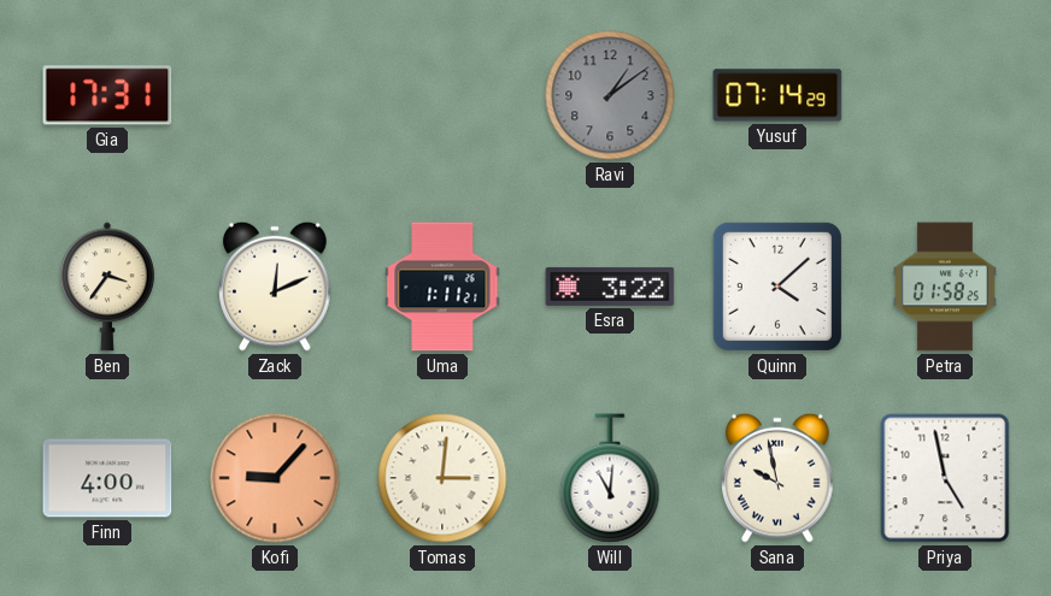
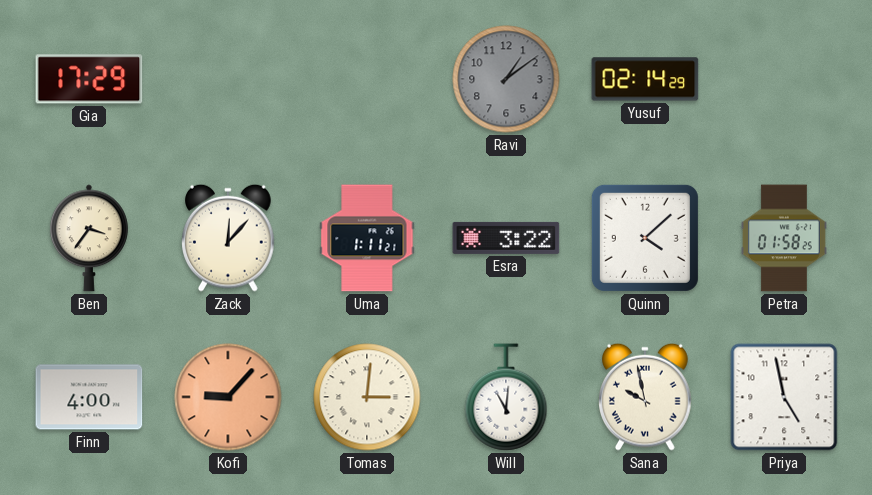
Gia: 17:31 -> 17:29
Yusuf: 07:14 -> 02:14
Zack: 12:11 -> 12:07
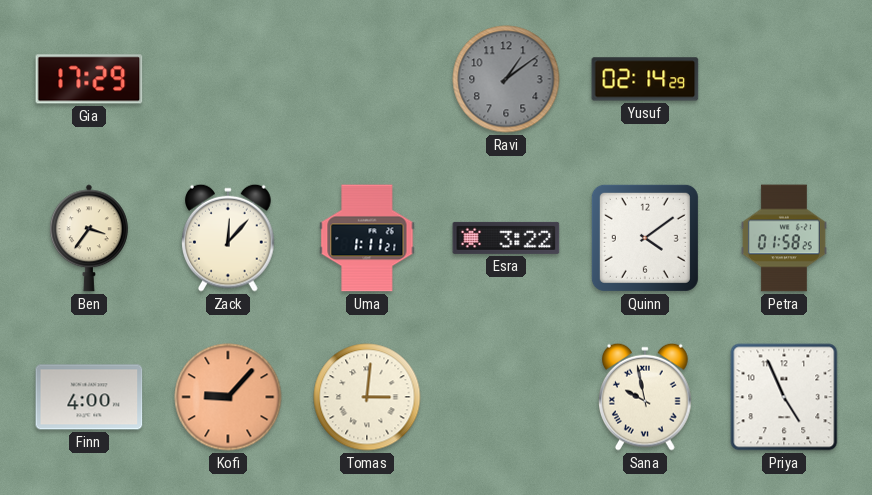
Quinn: 4:08 -> 4:09
Will: 11:01 -> none
Priya: 4:58 -> 4:56
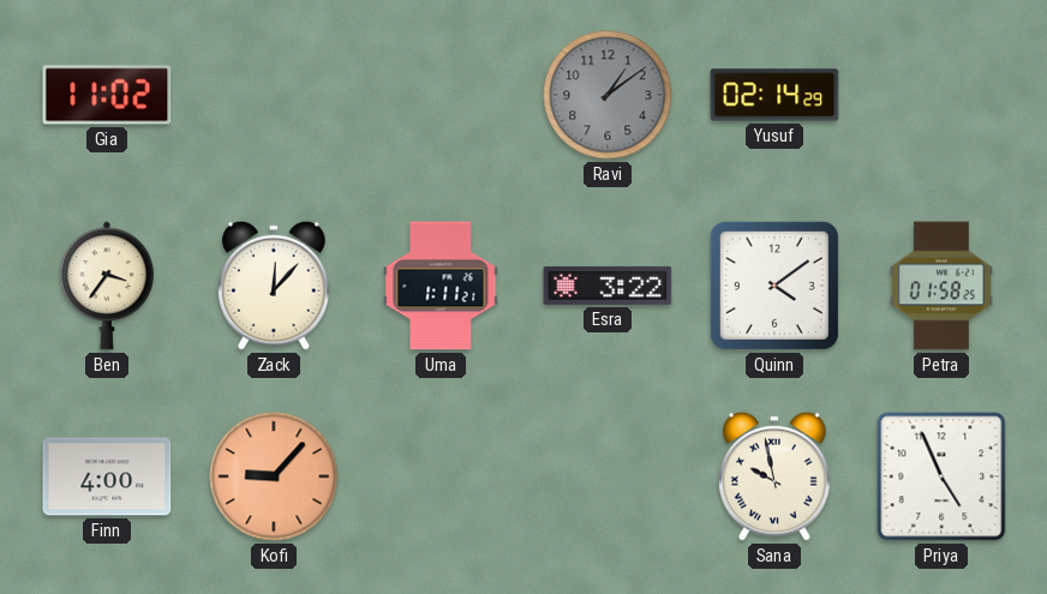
Gia: 17:29 -> 11:02
Tomas: 3:01 -> none
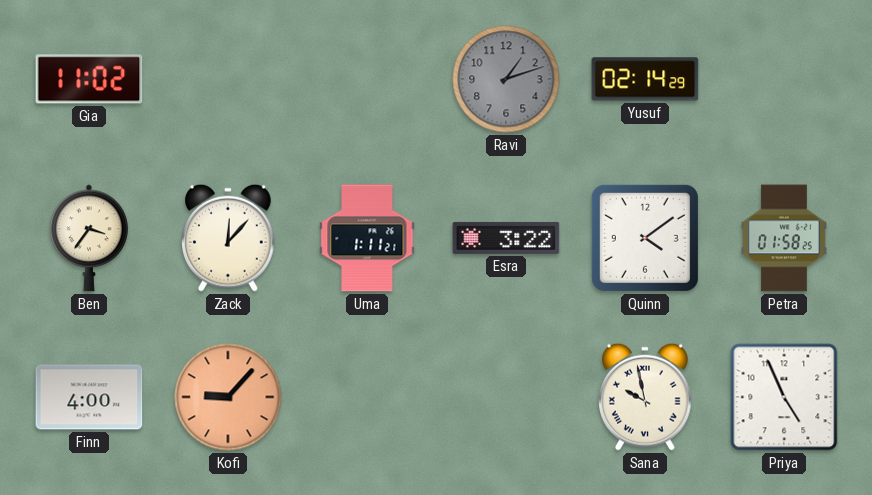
Ravi: 1:09 -> 1:12
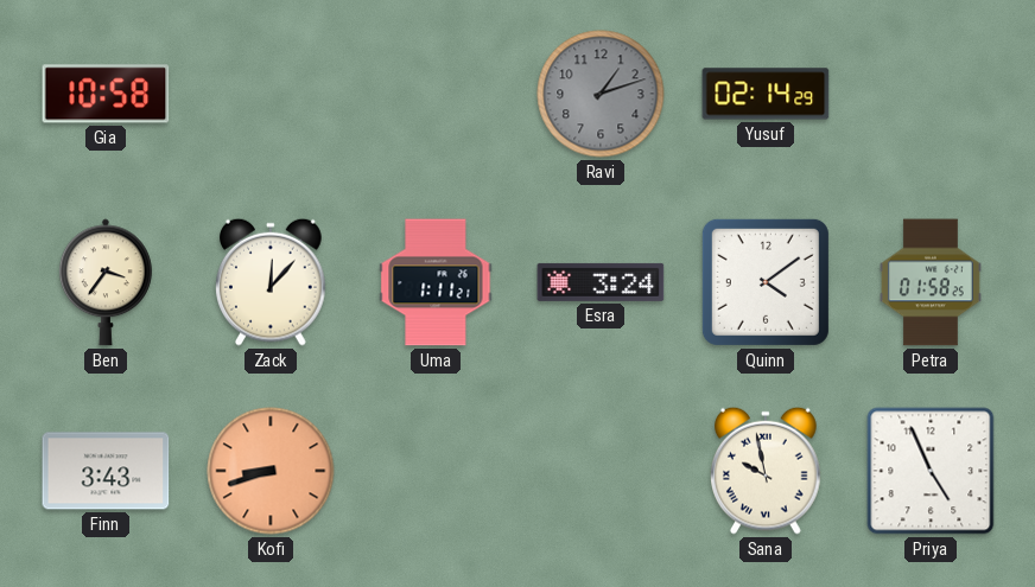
Gia: 11:02 -> 10:58
Esra: 3:22 -> 3:24
Finn: 4:00 -> 3:43
Kofi: 9:07 -> 8:42
